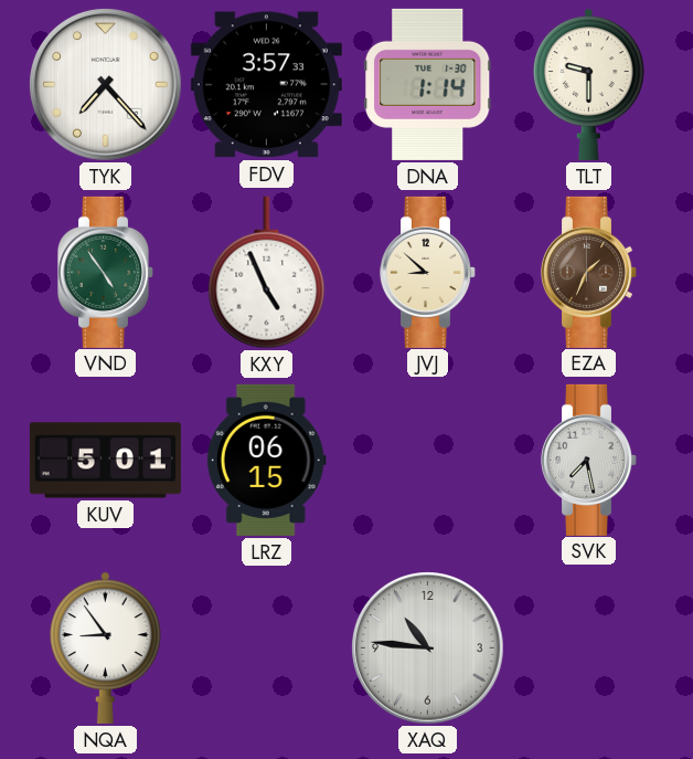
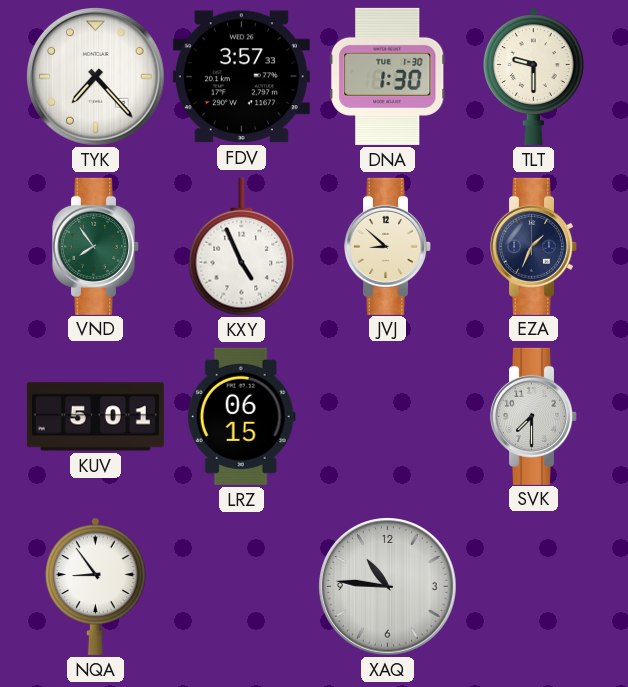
DNA: 1:14 -> 1:30
VND: 4:54 -> 7:54
EZA dial: brown -> navy
SVK: 7:28 -> 7:30
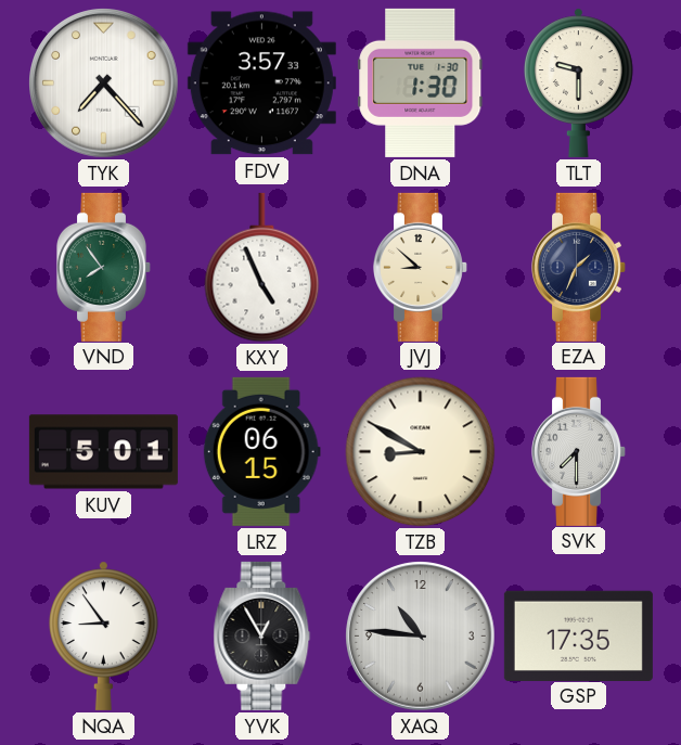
TZB: none -> 8:50
YVK: none -> 12:55
GSP: none -> 17:35
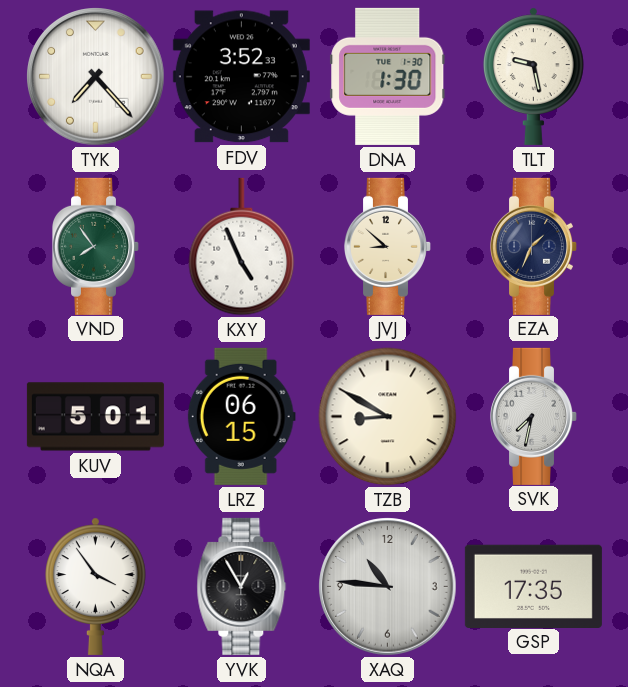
FDV: 3:57 -> 3:52
TLT: 9:30 -> 9:28
SVK: 7:30 -> 7:32
NQA: 8:54 -> 3:54
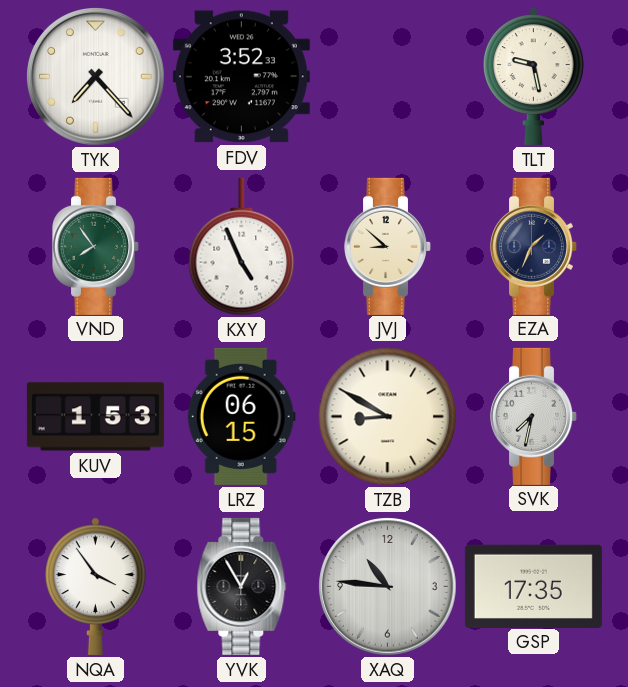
DNA: 1:30 -> none
KUV: 5:01 -> 1:53
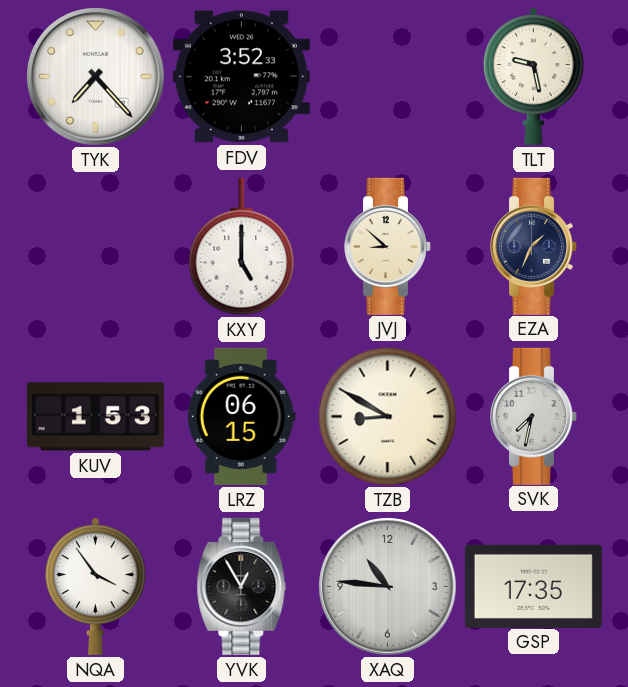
VND: 7:54 -> none
KXY: 4:56 -> 5:00
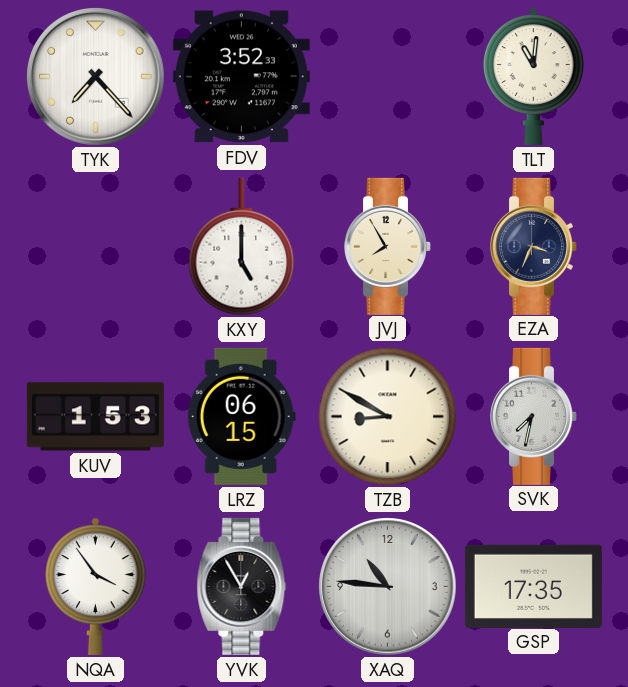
TLT: 9:28 -> 11:01
JVJ: 8:52 -> 7:55
EZA: 1:34 -> 3:34
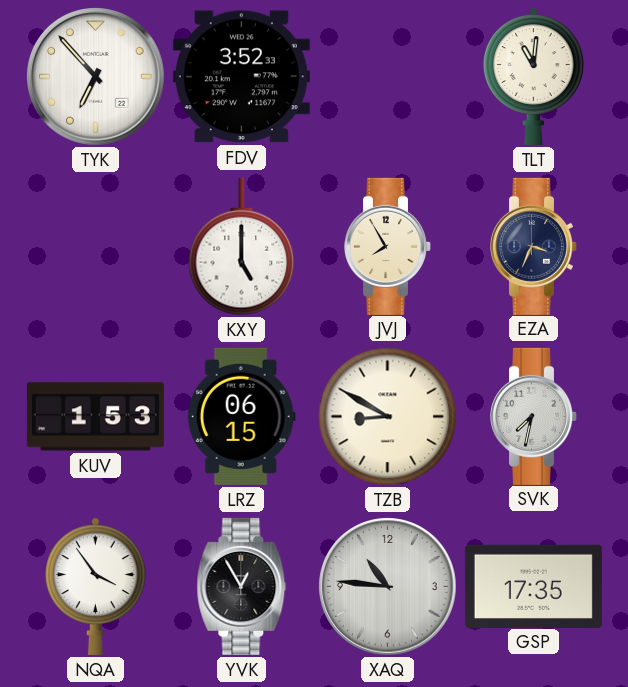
TYK: 7:23 -> 6:53
